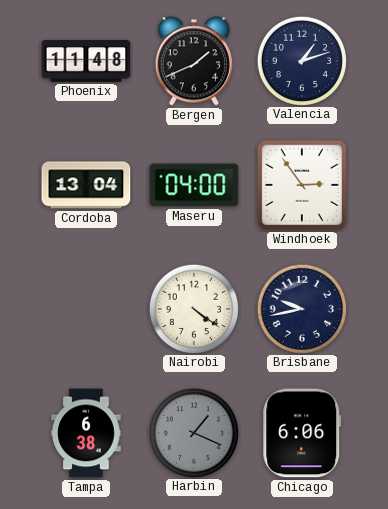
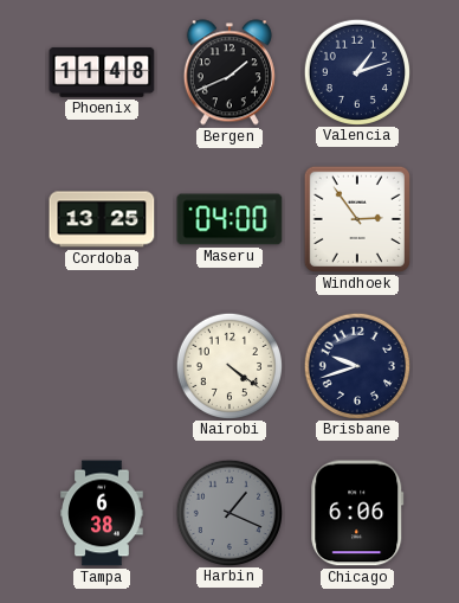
Cordoba: 13:04 -> 13:25
Brisbane: 9:43 -> 9:42
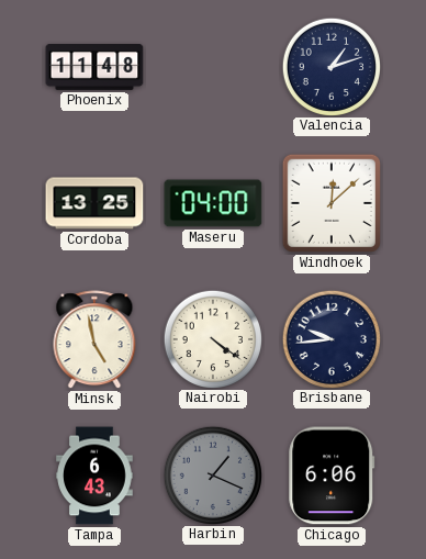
Bergen: 1:41 -> none
Windhoek: 2:54 -> 12:08
Minsk: none -> 4:58
Brisbane: 9:42 -> 9:44
Tampa: 6:38 -> 6:43
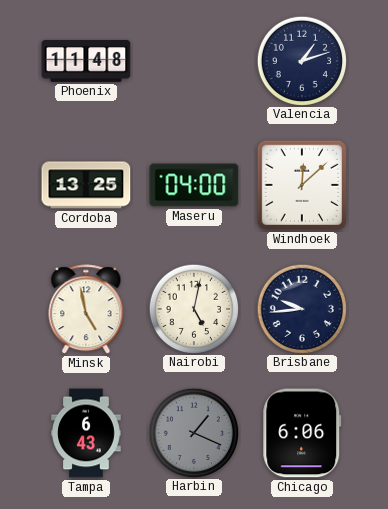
Nairobi: 4:21 -> 5:02
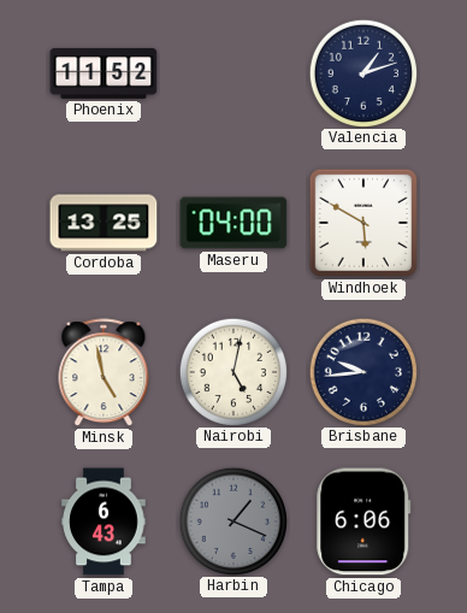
Phoenix: 11:48 -> 11:52
Windhoek: 12:08 -> 5:50
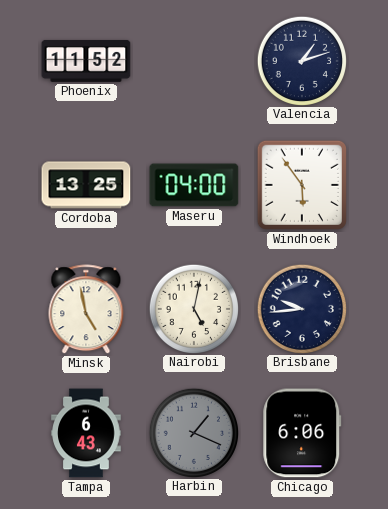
Windhoek: 5:50 -> 5:54
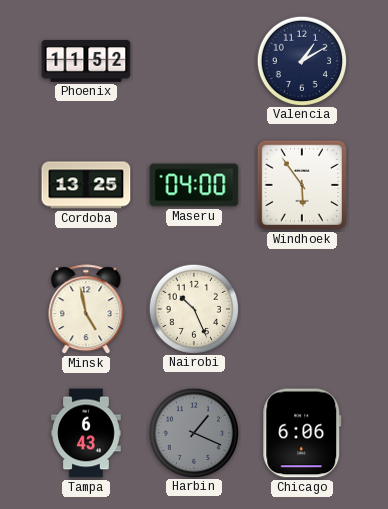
Valencia: 1:12 -> 1:10
Nairobi: 5:02 -> 10:26
Brisbane: 9:44 -> none
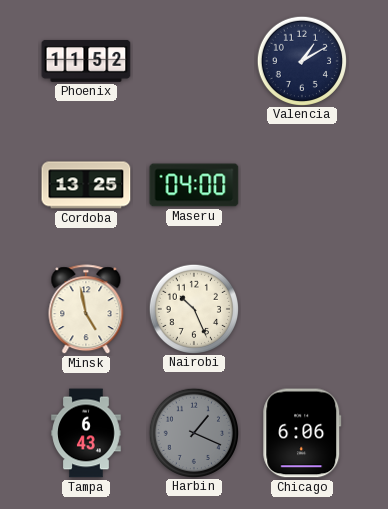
Windhoek: 5:54 -> none
